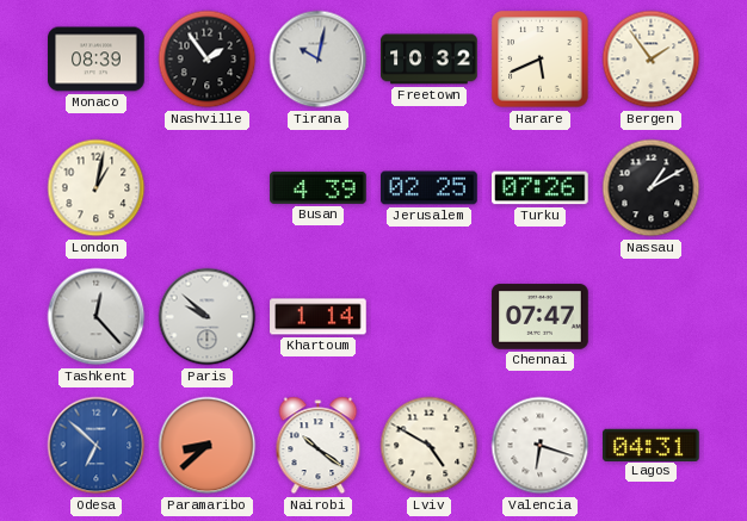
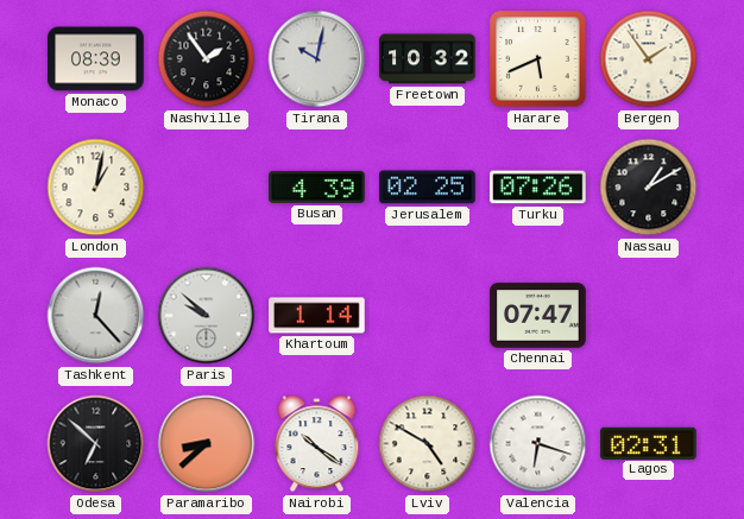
Odesa dial: blue -> black
Lagos: 04:31 -> 02:31
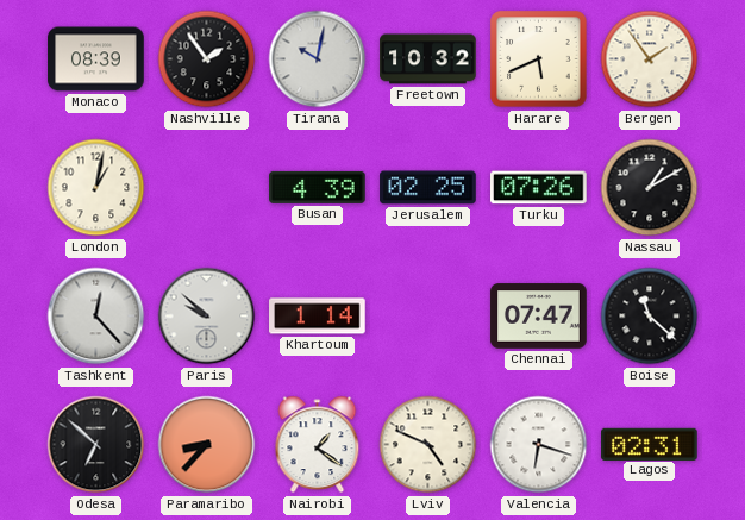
Boise: none -> 11:22
Paramaribo: 8:38 -> 8:37
Nairobi: 10:21 -> 1:21
Lviv: 4:50 -> 4:49
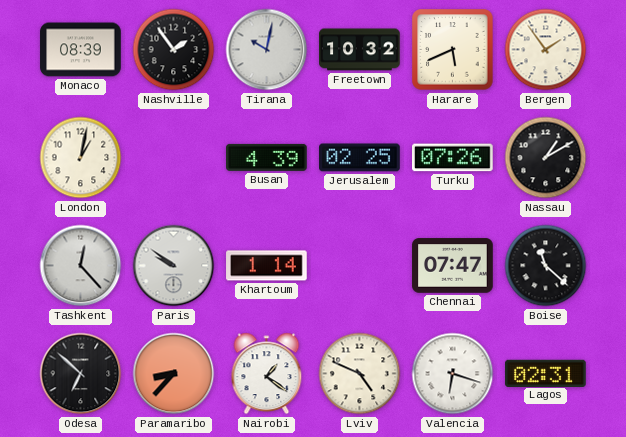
Paris: 9:52 -> 9:51
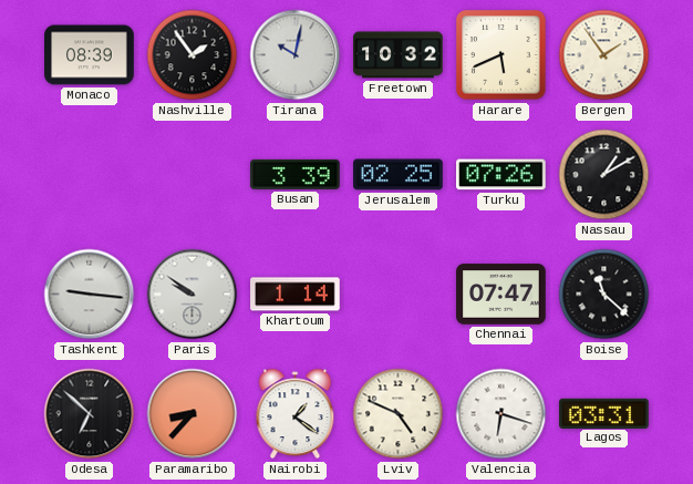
London: 1:02 -> none
Busan: 4:39 -> 3:39
Tashkent: 12:23 -> 9:16
Lagos: 02:31 -> 03:31
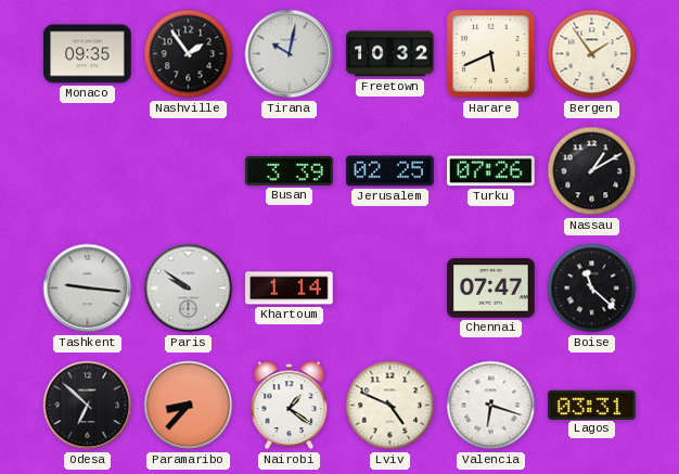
Monaco: 08:39 -> 09:35
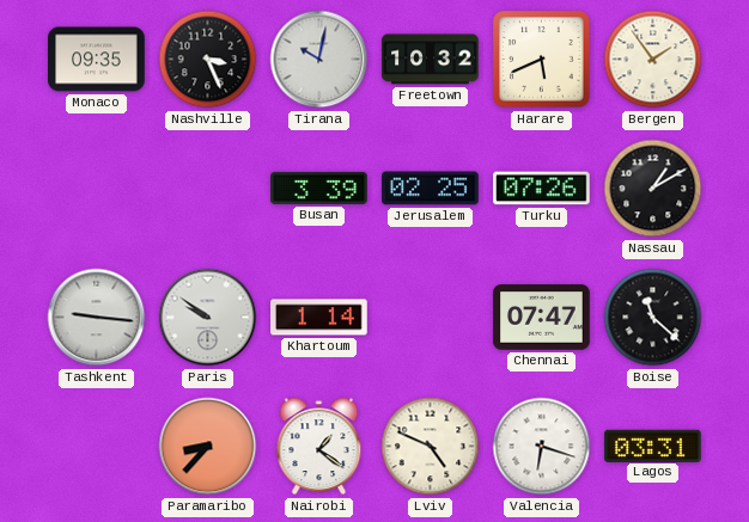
Nashville: 1:54 -> 3:26
Odesa: 6:52 -> none
